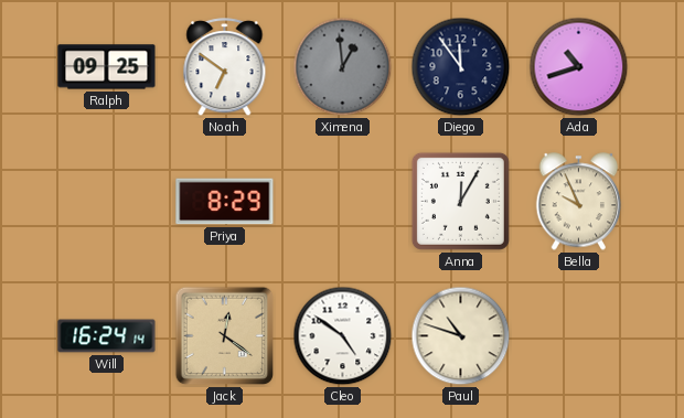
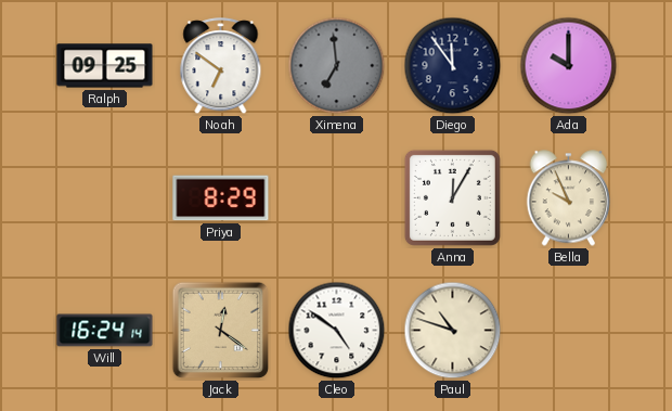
Ximena: 12:59 -> 6:59
Ada: 10:42 -> 10:00
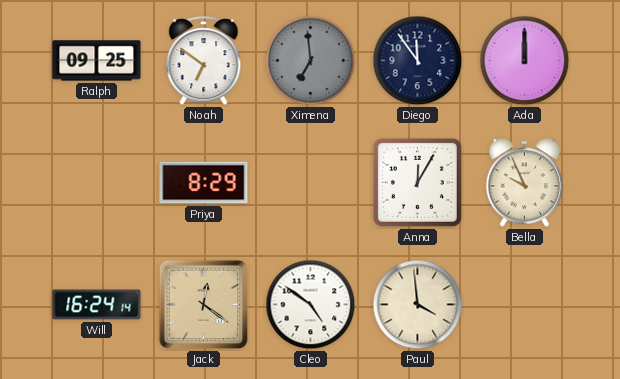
Ada: 10:00 -> 12:00
Paul: 10:48 -> 3:59
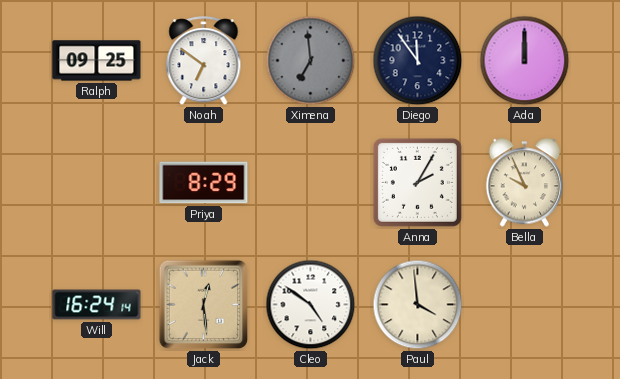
Anna: 12:05 -> 2:05
Jack: 12:21 -> 12:29
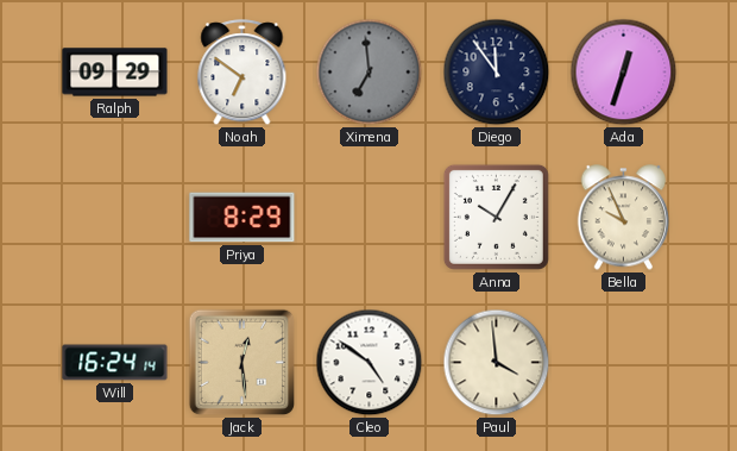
Ralph: 09:25 -> 09:29
Ada: 12:00 -> 12:33
Anna: 2:05 -> 10:05
